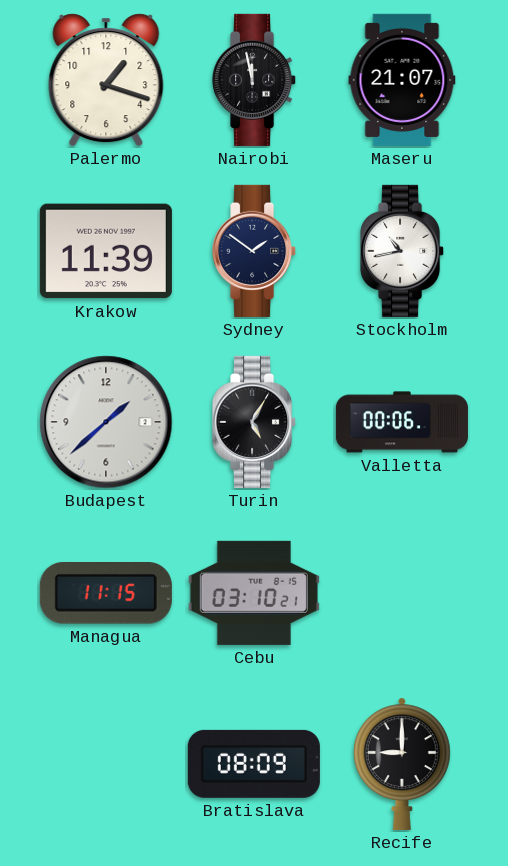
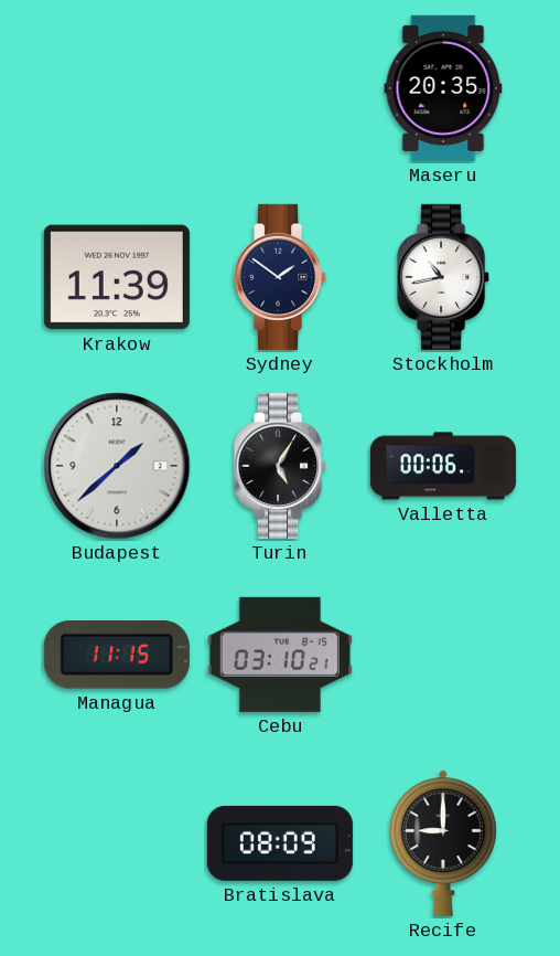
Palermo: 1:18 -> none
Nairobi: 11:58 -> none
Maseru: 21:07 -> 20:35
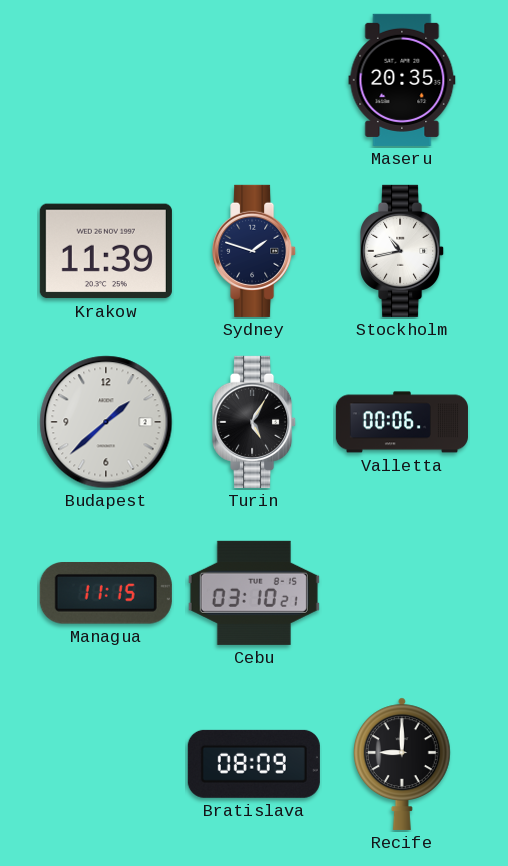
Sydney: 1:51 -> 1:48
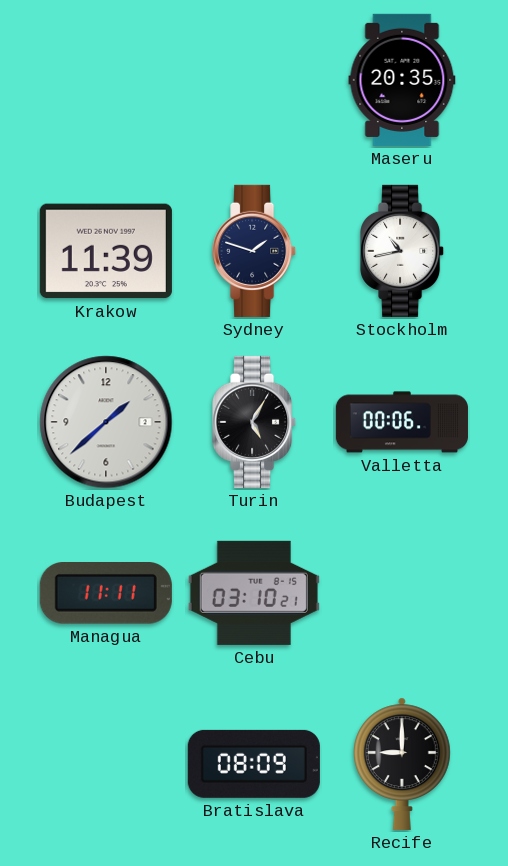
Managua: 11:15 -> 11:11
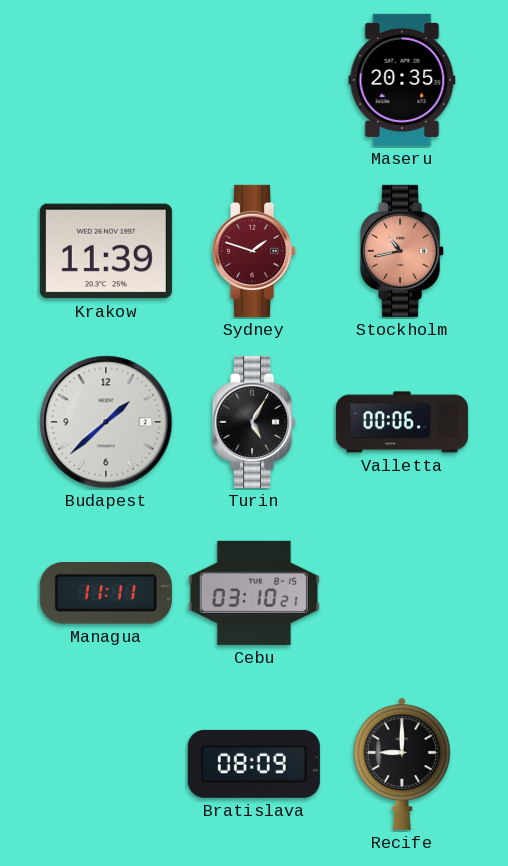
Sydney dial: navy -> burgundy
Stockholm dial: white -> salmon
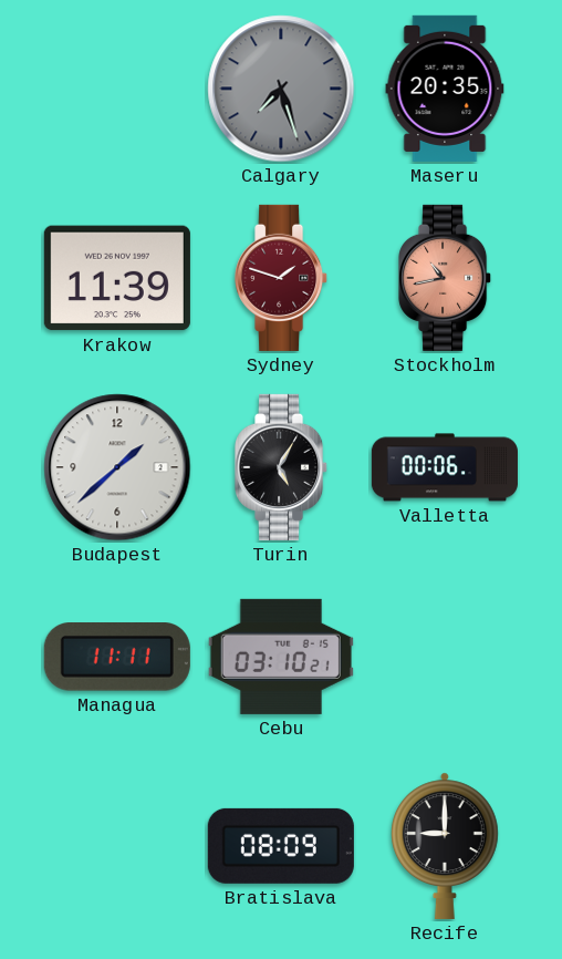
Calgary: none -> 7:27
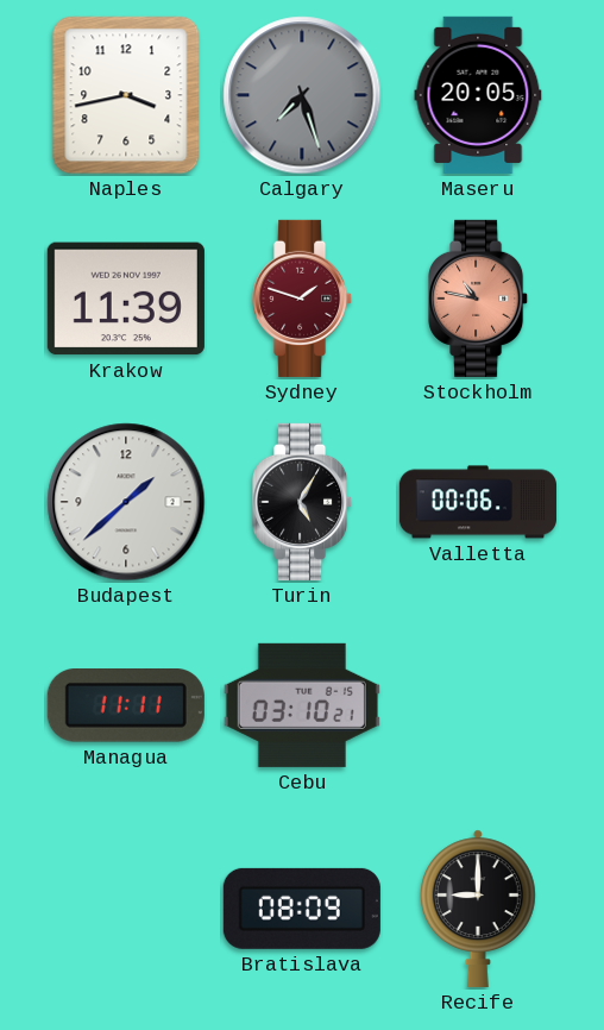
Naples: none -> 3:43
Maseru: 20:35 -> 20:05
Stockholm: 10:43 -> 10:47
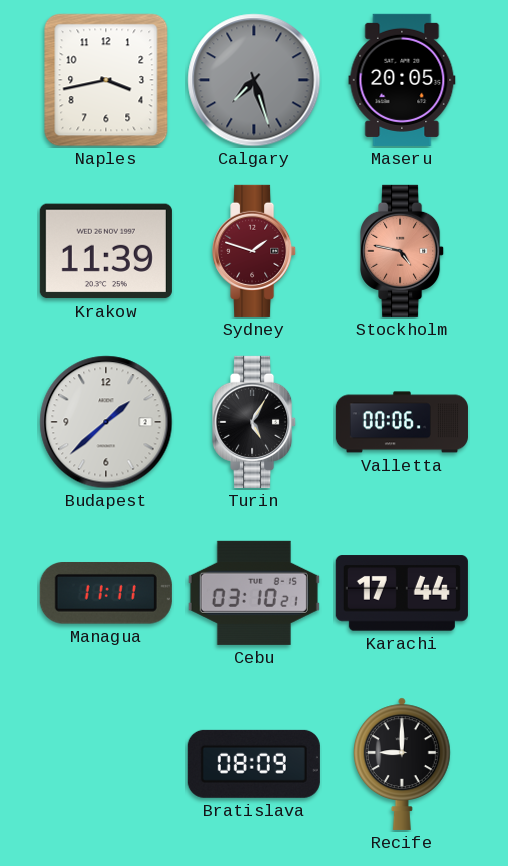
Stockholm: 10:47 -> 4:47
Karachi: none -> 17:44
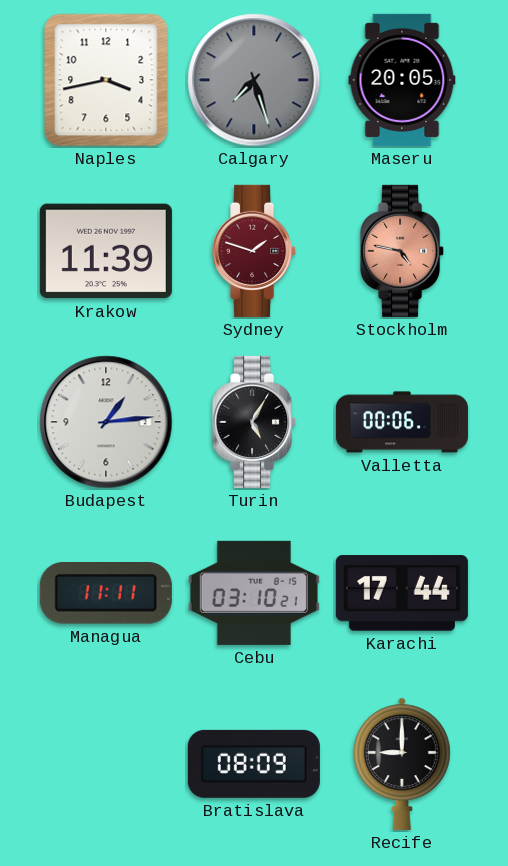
Budapest: 1:38 -> 1:14
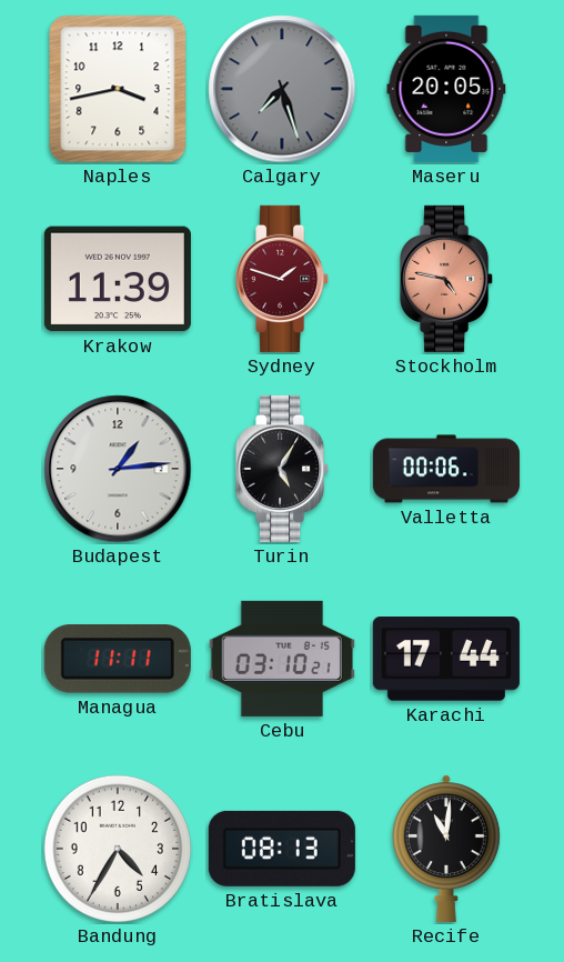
Bandung: none -> 4:35
Bratislava: 08:09 -> 08:13
Recife: 9:00 -> 11:01
